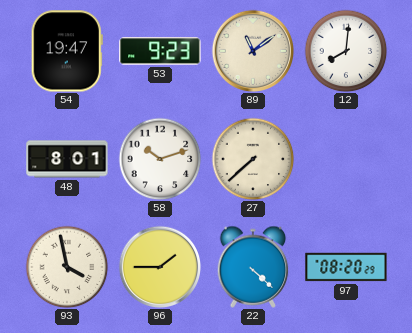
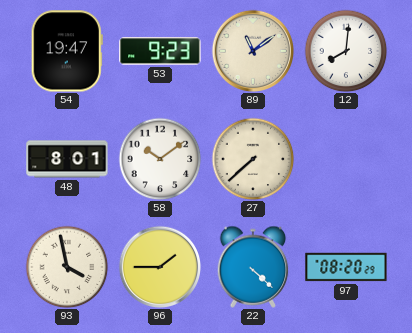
58: 10:12 -> 10:09
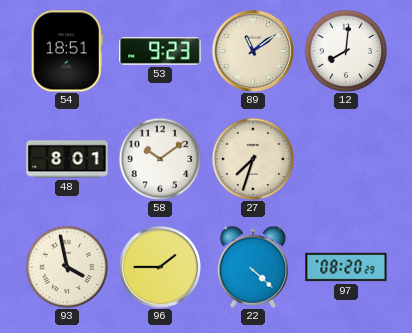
54: 19:47 -> 18:51
27: 7:38 -> 7:33
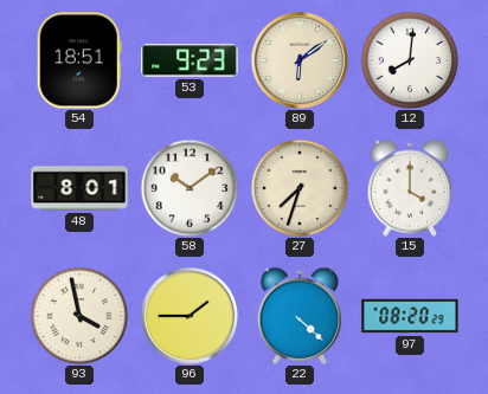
89: 11:09 -> 6:09
15: none -> 4:00
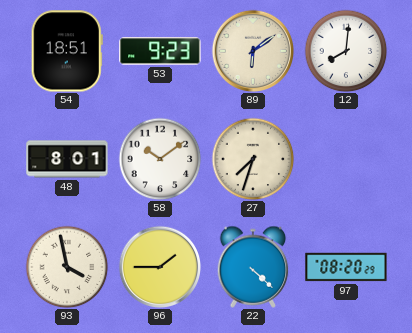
15: 4:00 -> none
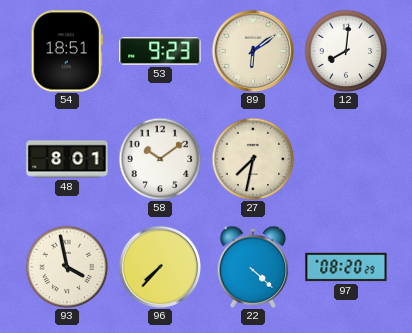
27: 7:33 -> 7:32
96: 1:45 -> 7:37
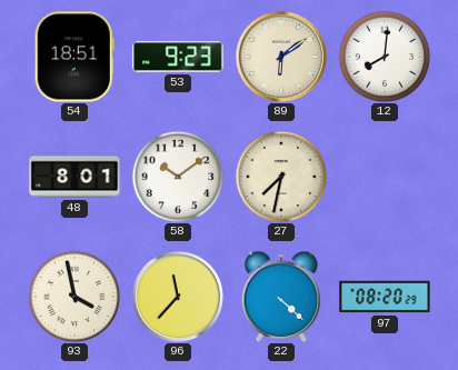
96: 7:37 -> 11:37
